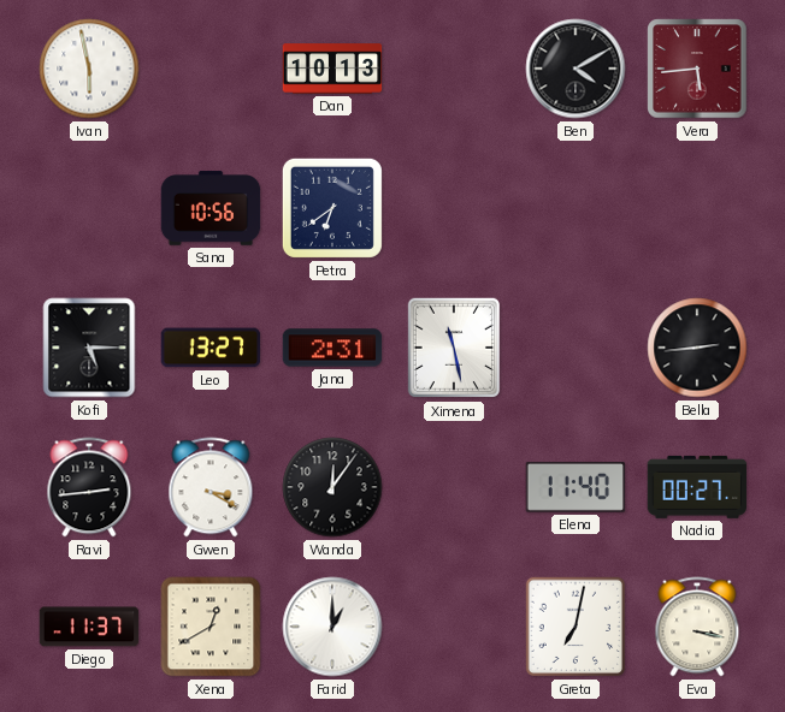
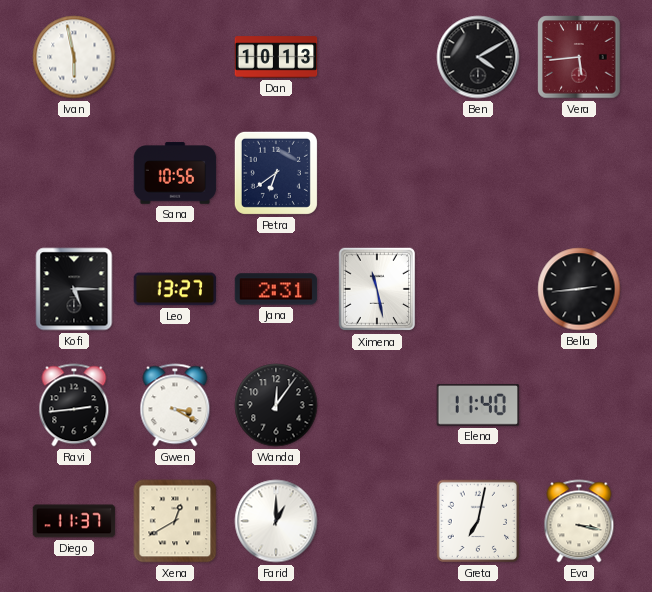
Nadia: 00:27 -> none
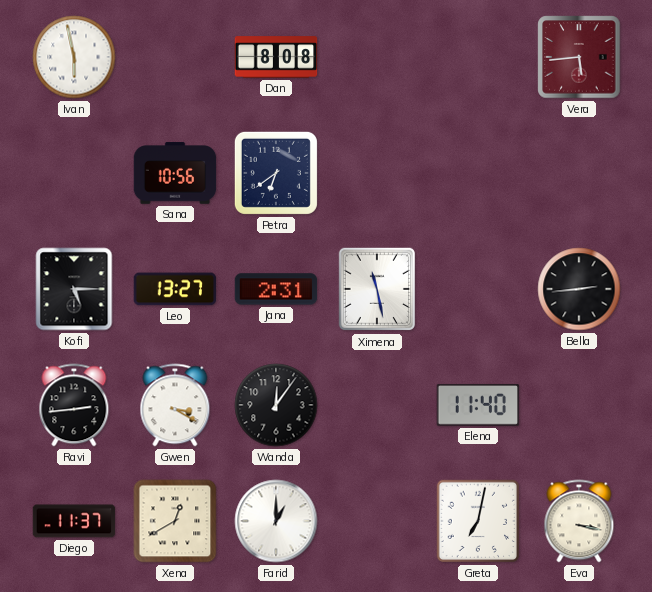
Dan: 10:13 -> 8:08
Ben: 4:10 -> none
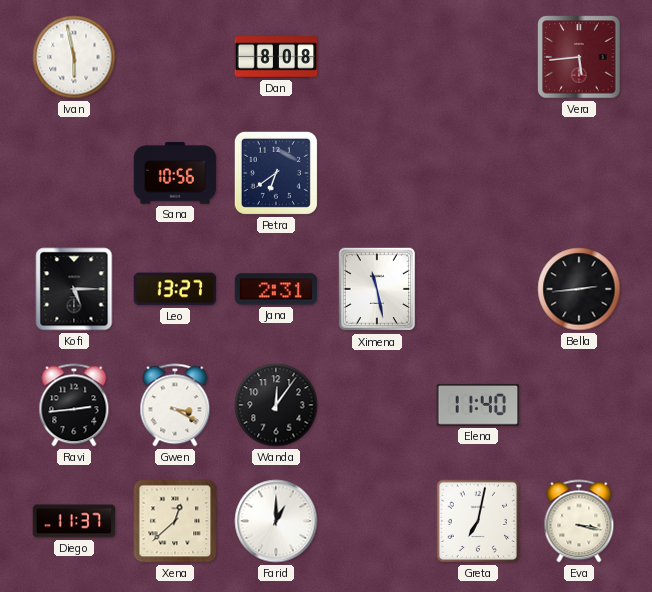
Xena: 12:40 -> 12:38
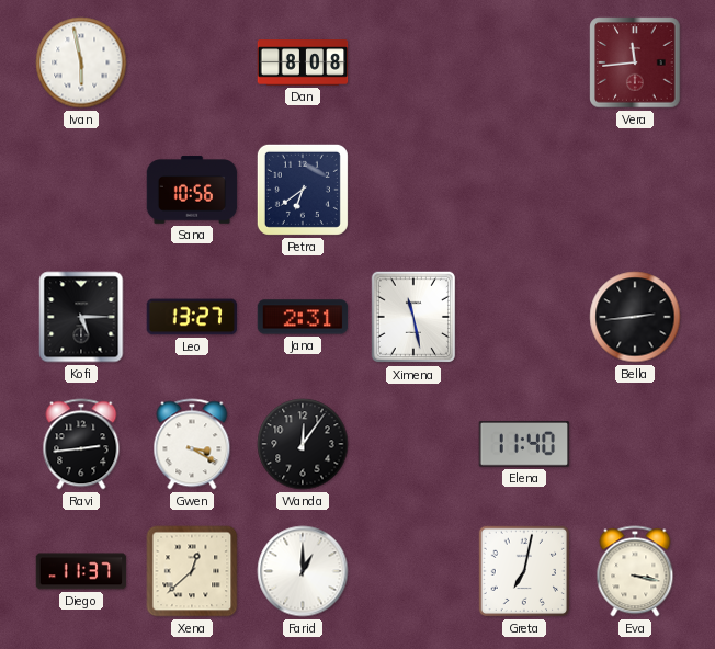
Vera: 5:44 -> 11:44
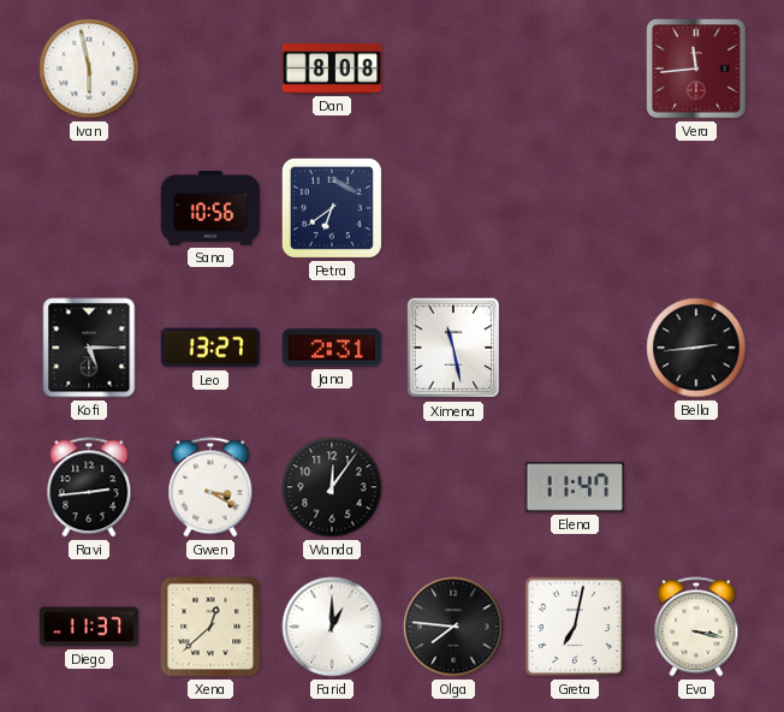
Elena: 11:40 -> 11:47
Olga: none -> 7:46
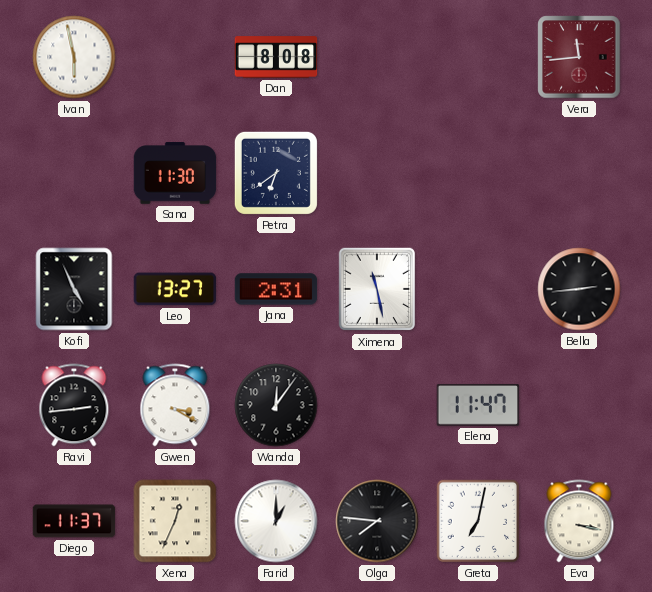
Sana: 10:56 -> 11:30
Kofi: 5:15 -> 4:56
Xena: 12:38 -> 12:34
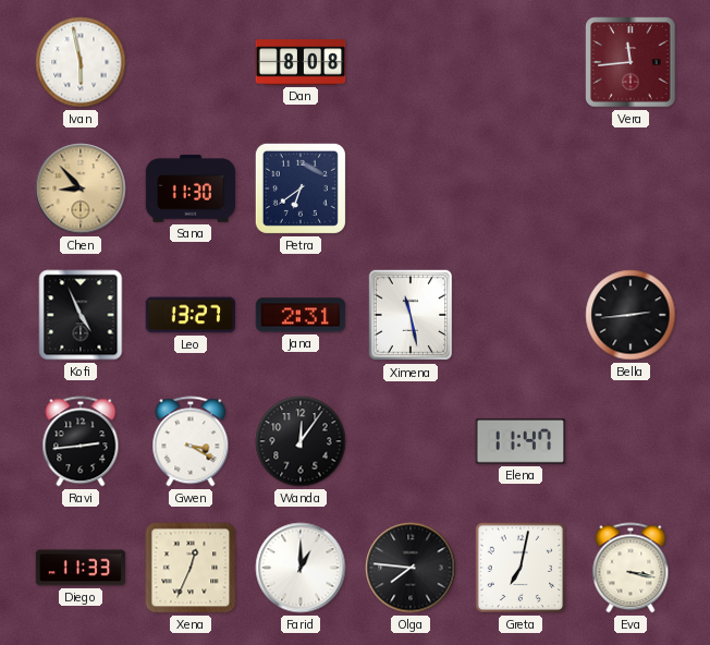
Chen: none -> 8:53
Diego: 11:37 -> 11:33
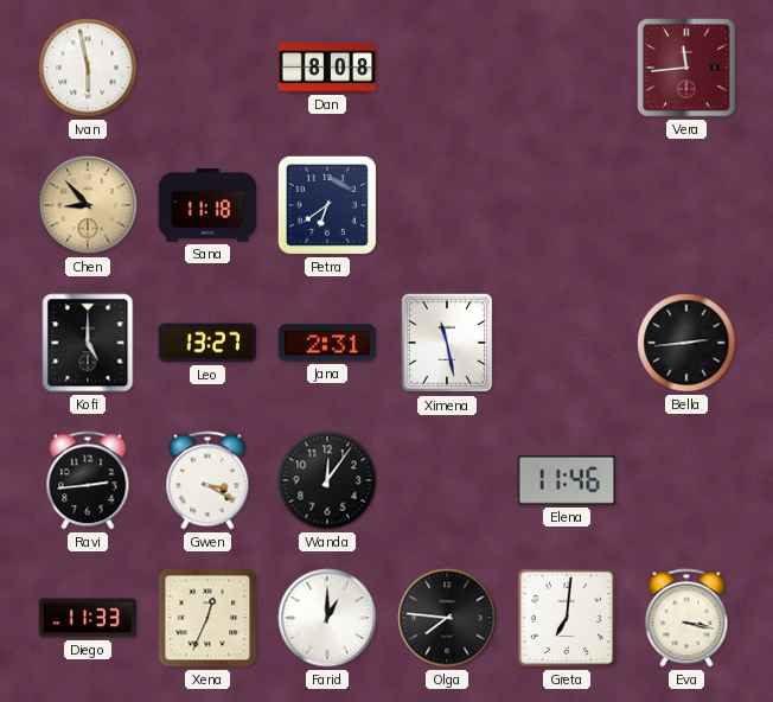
Sana: 11:30 -> 11:18
Kofi: 4:56 -> 5:00
Elena: 11:47 -> 11:46
Greta: 7:02 -> 7:01
